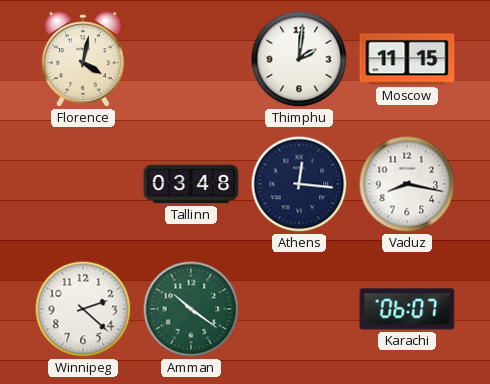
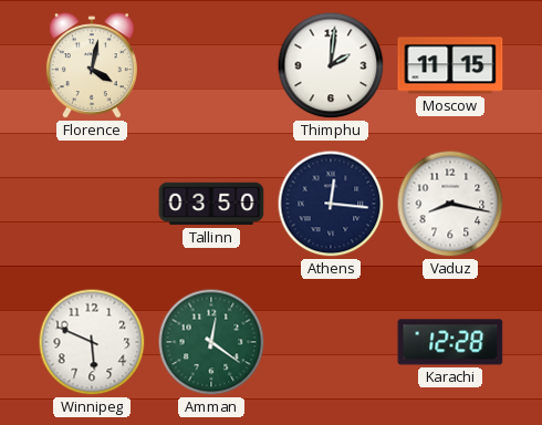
Tallinn: 03:48 -> 03:50
Winnipeg: 2:22 -> 5:49
Amman: 10:21 -> 12:21
Karachi: 06:07 -> 12:28
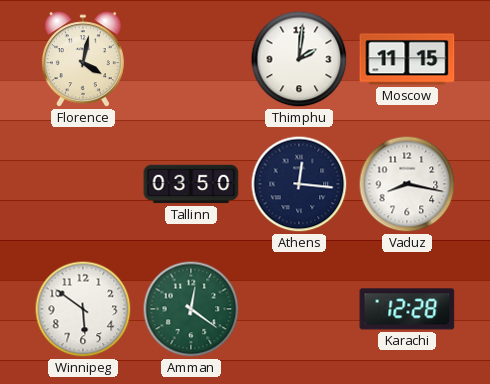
Winnipeg: 5:49 -> 5:51
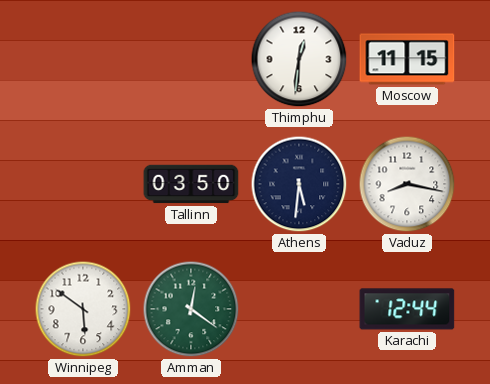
Florence: 4:02 -> none
Thimphu: 2:01 -> 12:31
Athens: 12:16 -> 5:31
Karachi: 12:28 -> 12:44
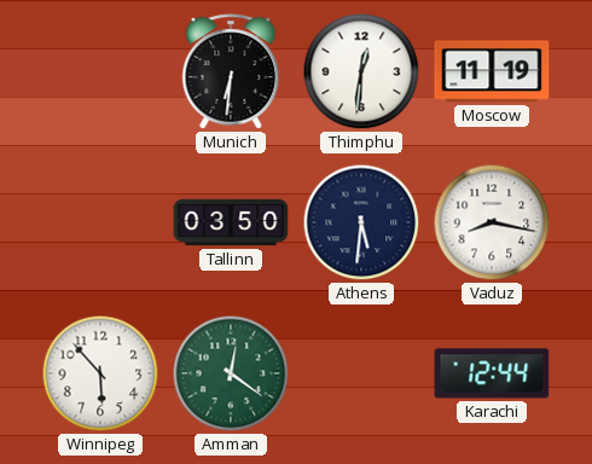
Munich: none -> 6:31
Moscow: 11:15 -> 11:19
Winnipeg: 5:51 -> 5:53
